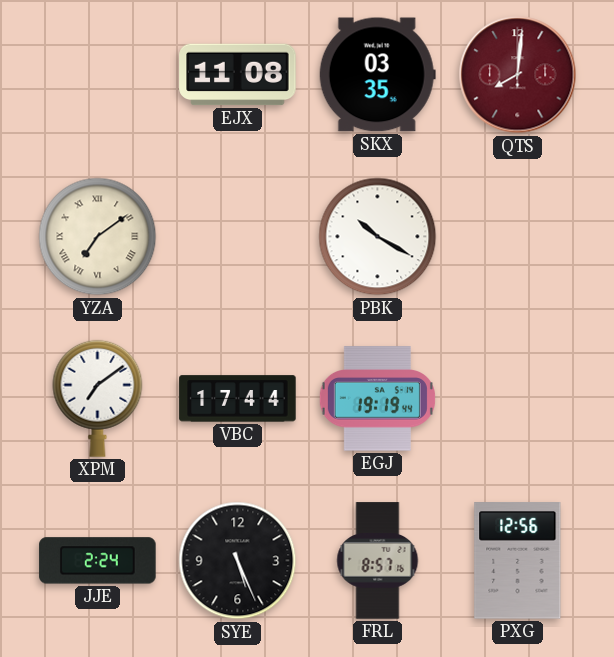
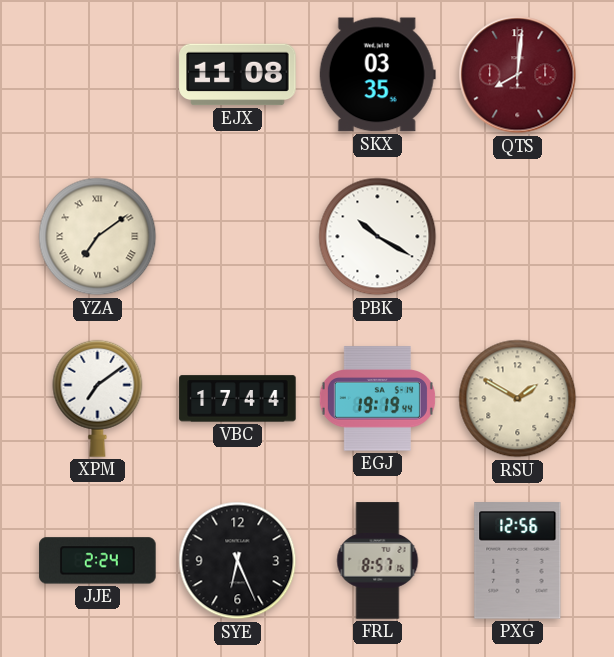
RSU: none -> 1:50
SYE: 5:26 -> 6:26
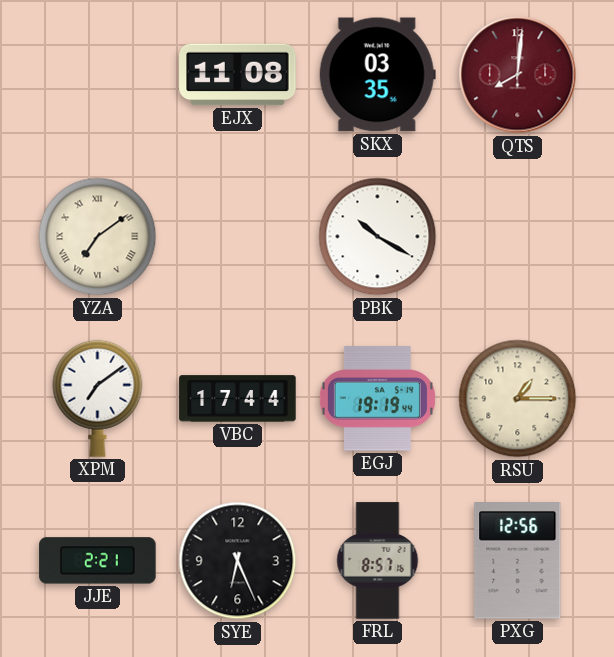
RSU: 1:50 -> 1:15
JJE: 2:24 -> 2:21
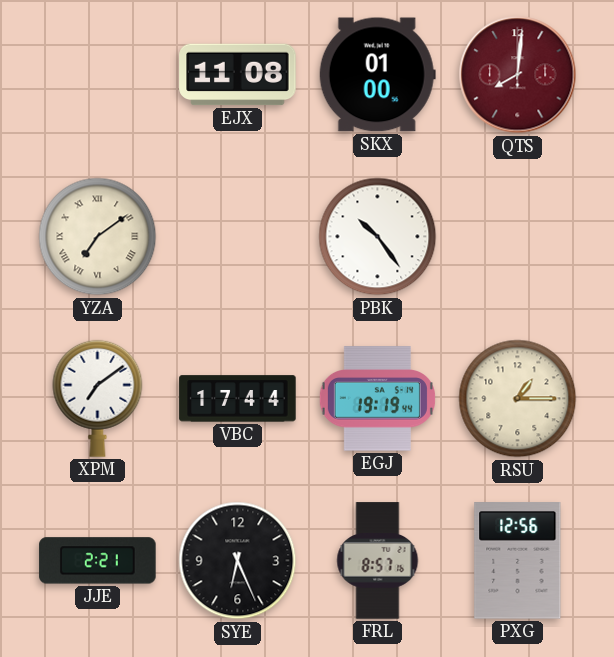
SKX: 03:35 -> 01:00
PBK: 10:20 -> 10:24
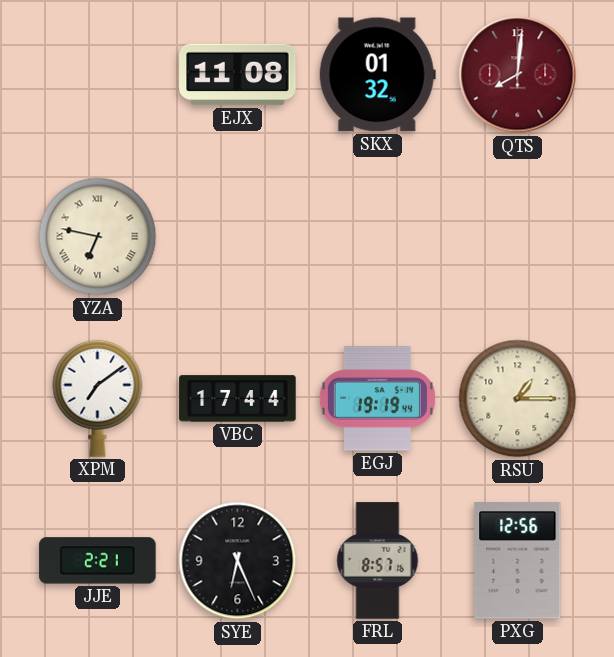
SKX: 01:00 -> 01:32
YZA: 7:09 -> 6:47
PBK: 10:24 -> none
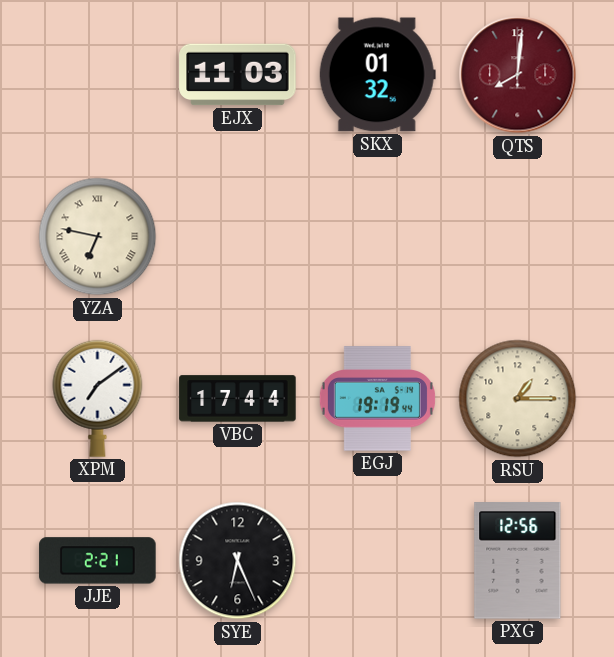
EJX: 11:08 -> 11:03
FRL: 8:57 -> none
